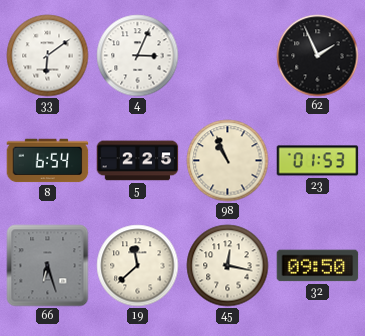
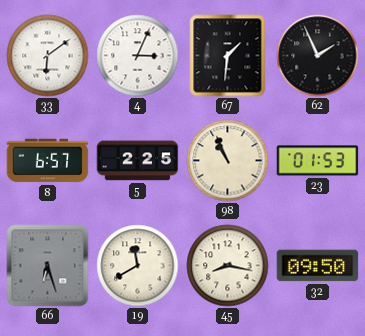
67: none -> 1:31
8: 6:54 -> 6:57
19: 11:38 -> 11:40
45: 12:17 -> 8:17
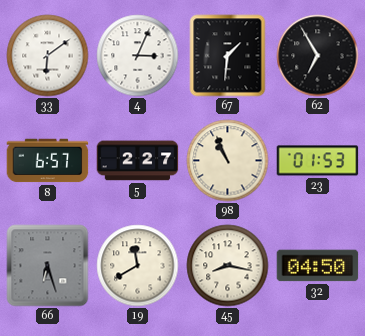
62: 1:56 -> 6:55
5: 2:25 -> 2:27
32: 09:50 -> 04:50
